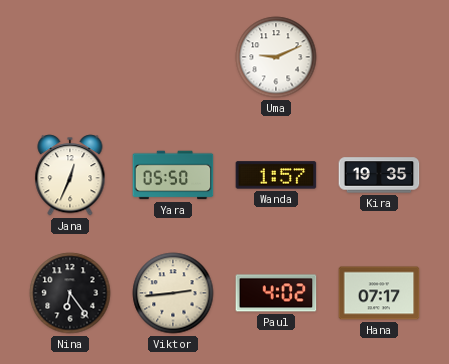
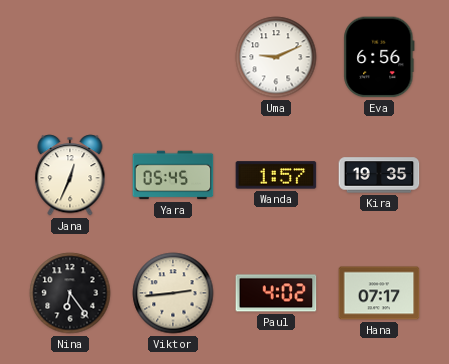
Eva: none -> 6:56
Yara: 05:50 -> 05:45
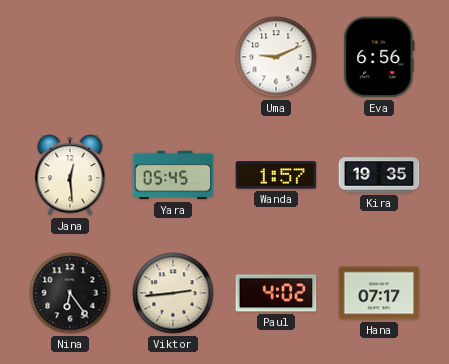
Jana: 12:34 -> 12:29
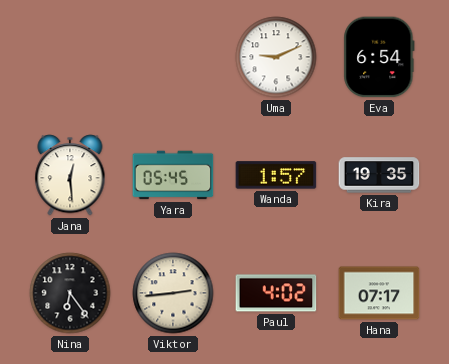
Eva: 6:56 -> 6:54
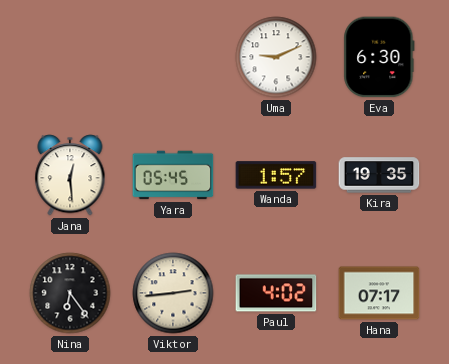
Eva: 6:54 -> 6:30
